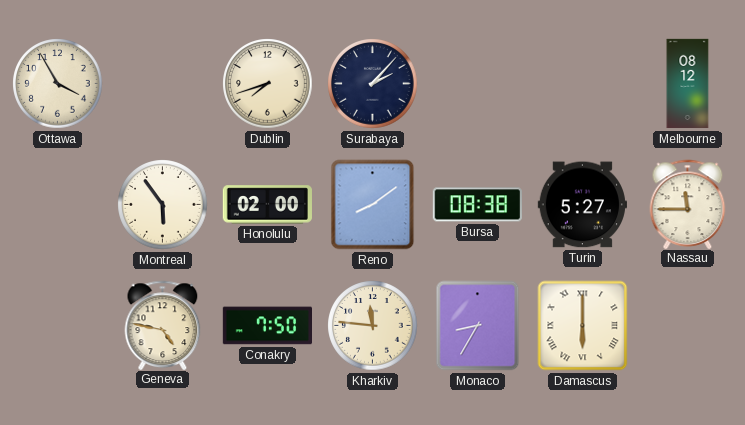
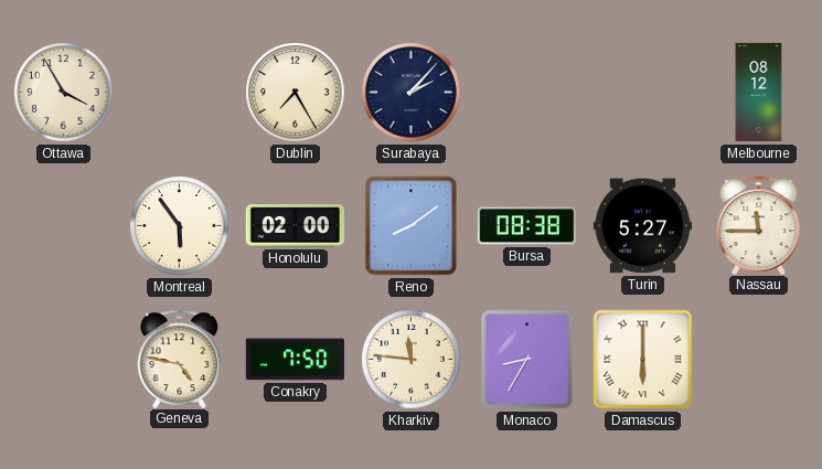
Dublin: 7:42 -> 7:25
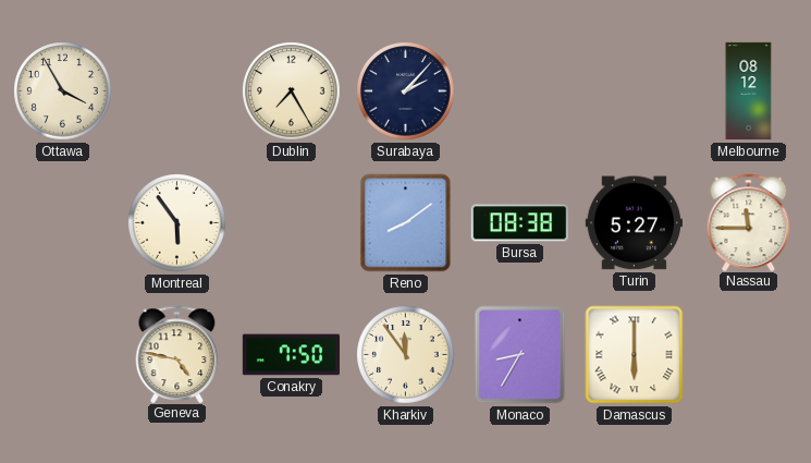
Honolulu: 02:00 -> none
Kharkiv: 11:46 -> 11:54
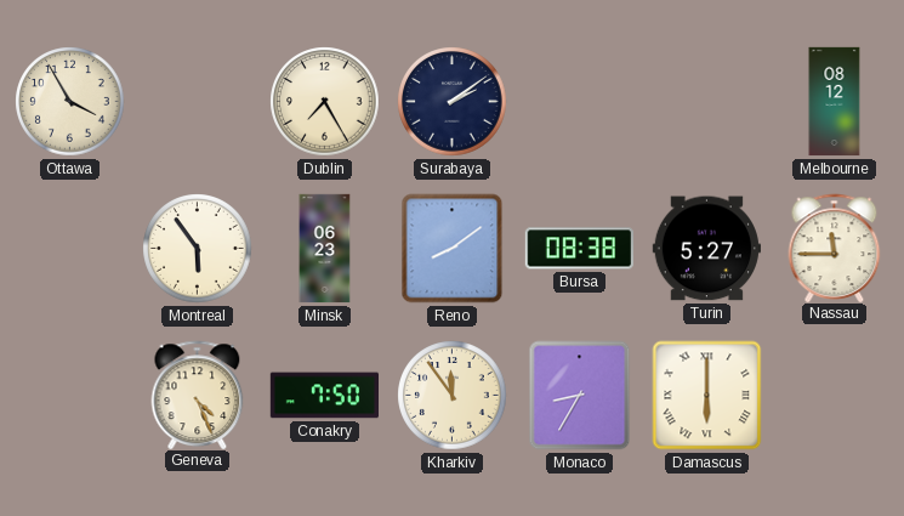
Surabaya: 2:07 -> 2:09
Minsk: none -> 06:23
Geneva: 4:47 -> 4:26
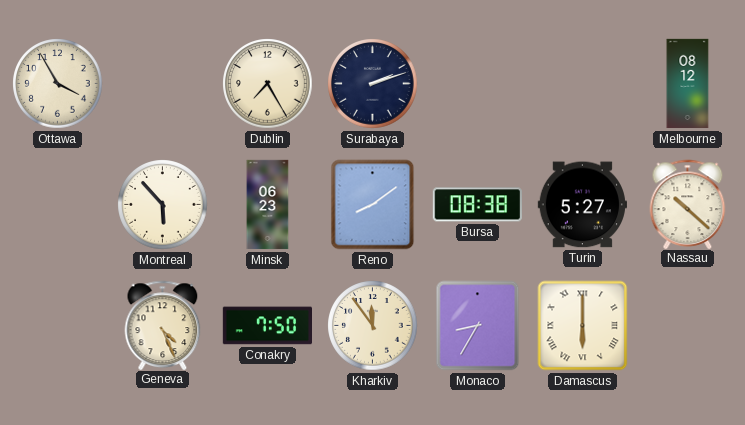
Surabaya: 2:09 -> 2:12
Montreal: 5:54 -> 5:53
Nassau: 11:45 -> 10:22
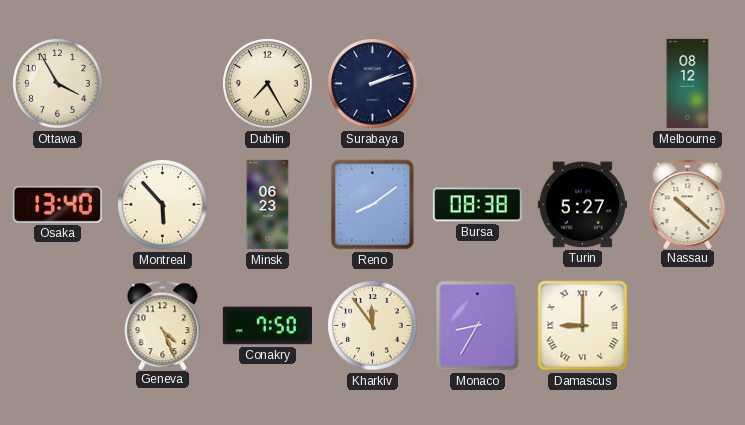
Osaka: none -> 13:40
Damascus: 6:00 -> 9:00
